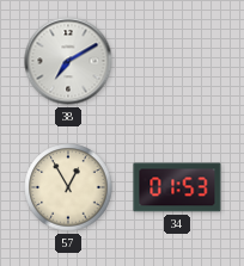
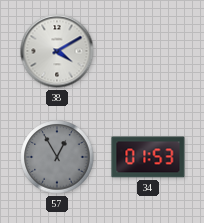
38: 7:10 -> 4:10
57 dial: cream -> grey
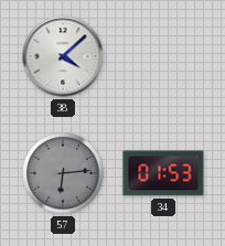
38: 4:10 -> 4:08
57: 12:55 -> 6:14
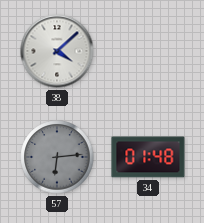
34: 01:53 -> 01:48
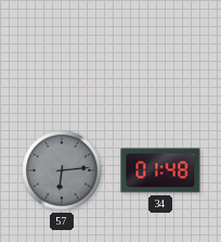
38: 4:08 -> none
